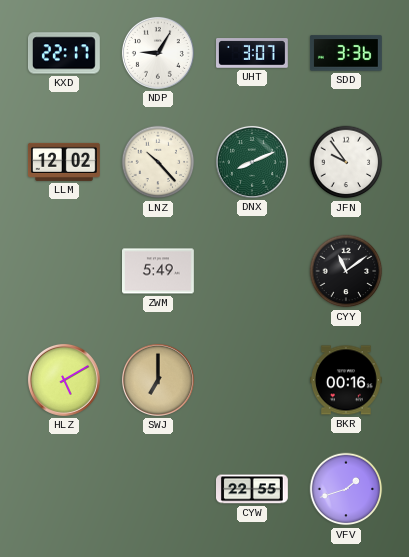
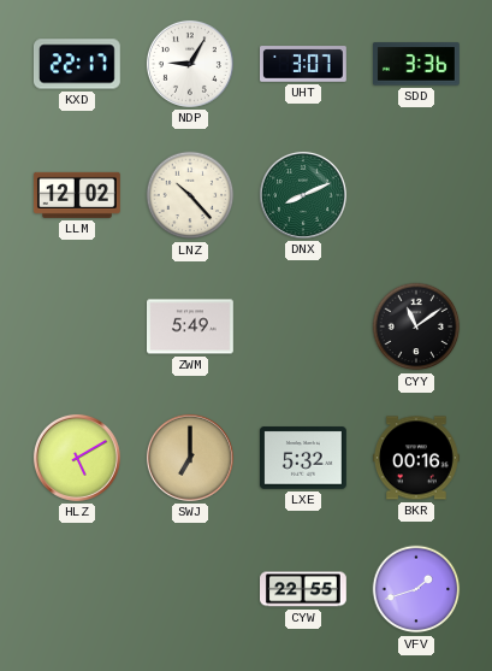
JFN: 9:54 -> none
LXE: none -> 5:32
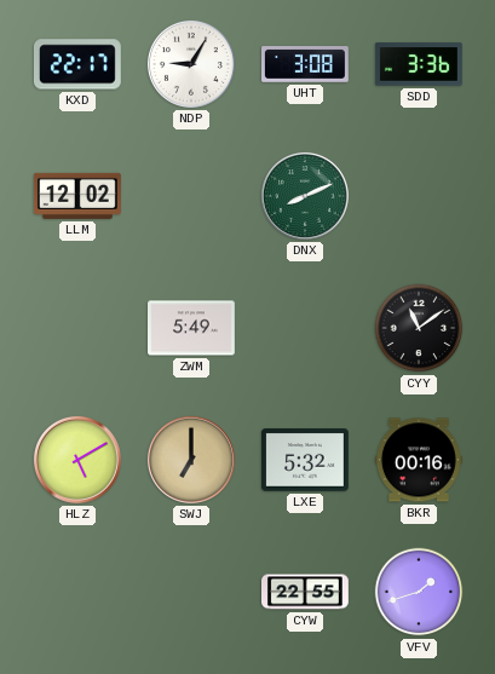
UHT: 3:07 -> 3:08
LNZ: 10:23 -> none
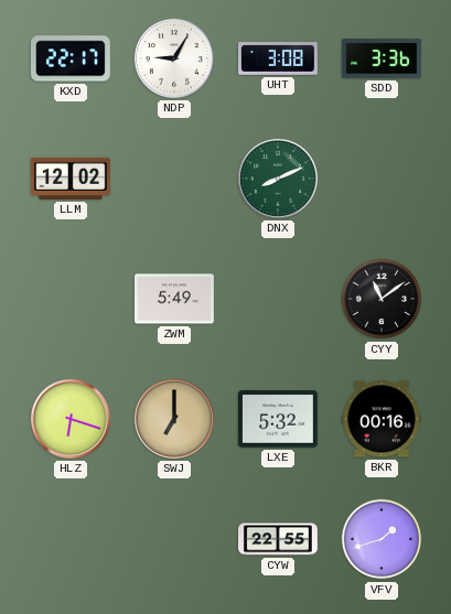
HLZ: 5:10 -> 6:18
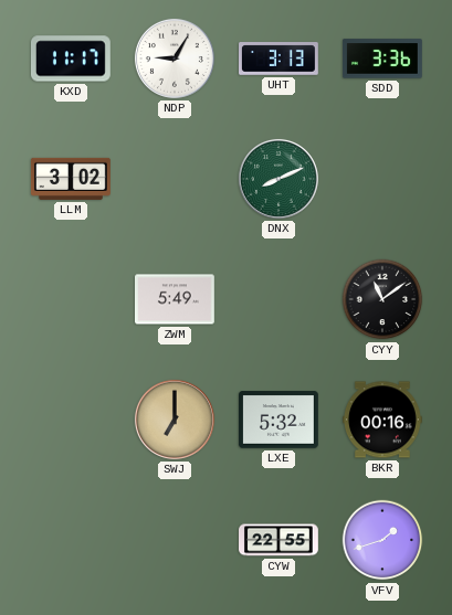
KXD: 22:17 -> 11:17
UHT: 3:08 -> 3:13
LLM: 12:02 -> 3:02
HLZ: 6:18 -> none
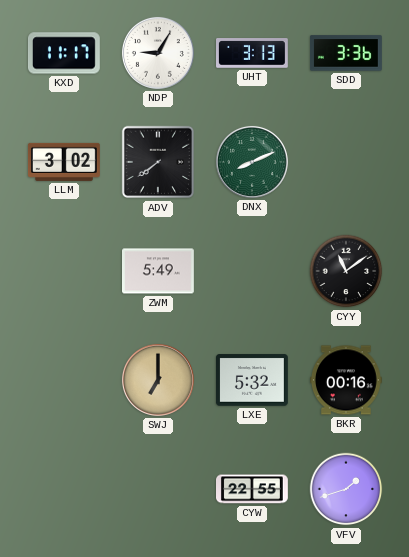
ADV: none -> 7:39
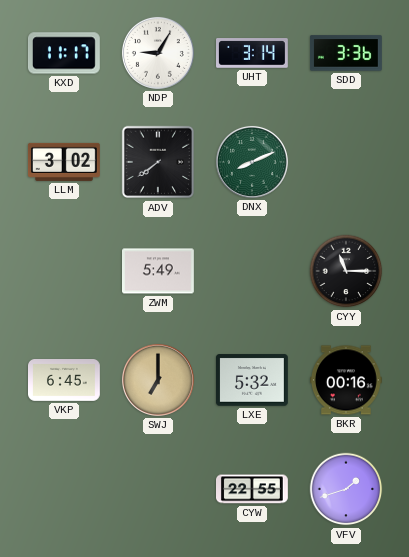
UHT: 3:13 -> 3:14
CYY: 11:09 -> 11:15
VKP: none -> 6:45
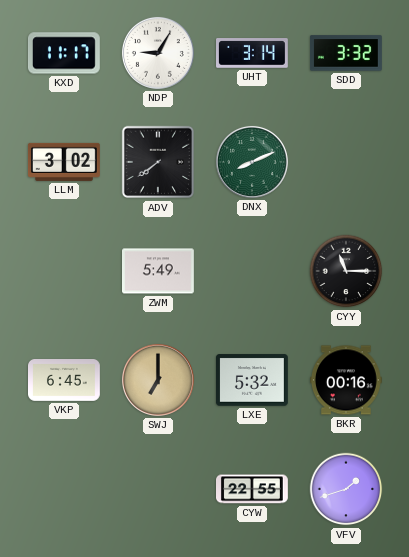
SDD: 3:36 -> 3:32
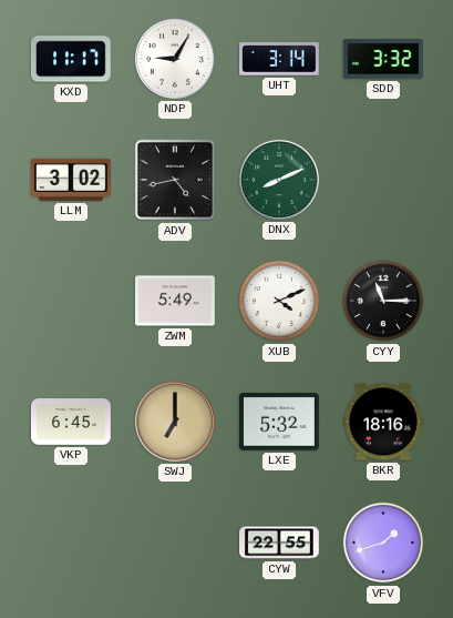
ADV: 7:39 -> 4:43
XUB: none -> 4:11
BKR: 00:16 -> 18:16
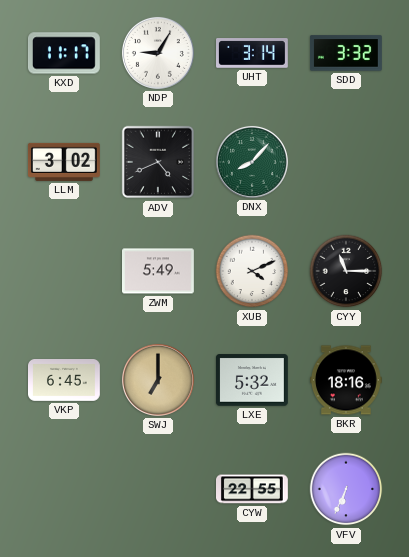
ADV: 4:43 -> 4:41
DNX: 8:11 -> 8:07
VFV: 1:42 -> 6:34
